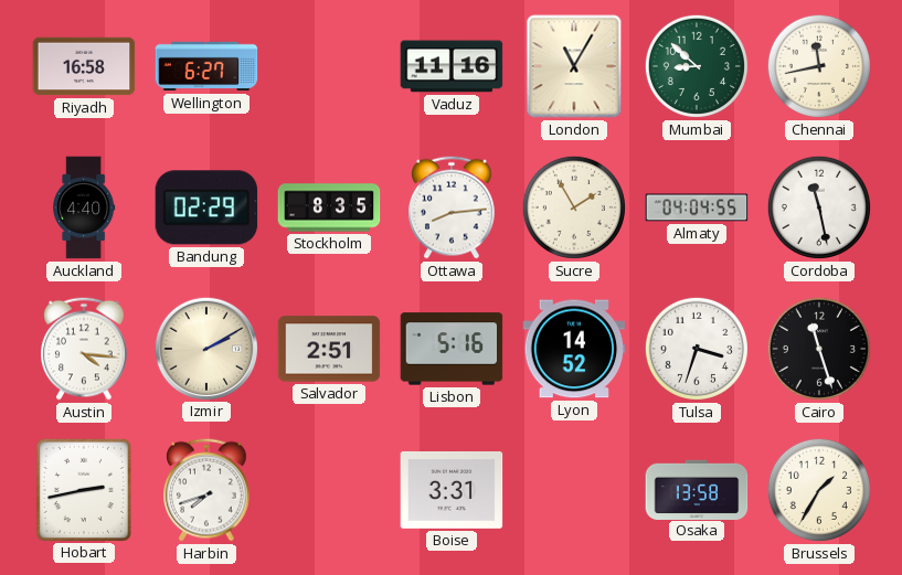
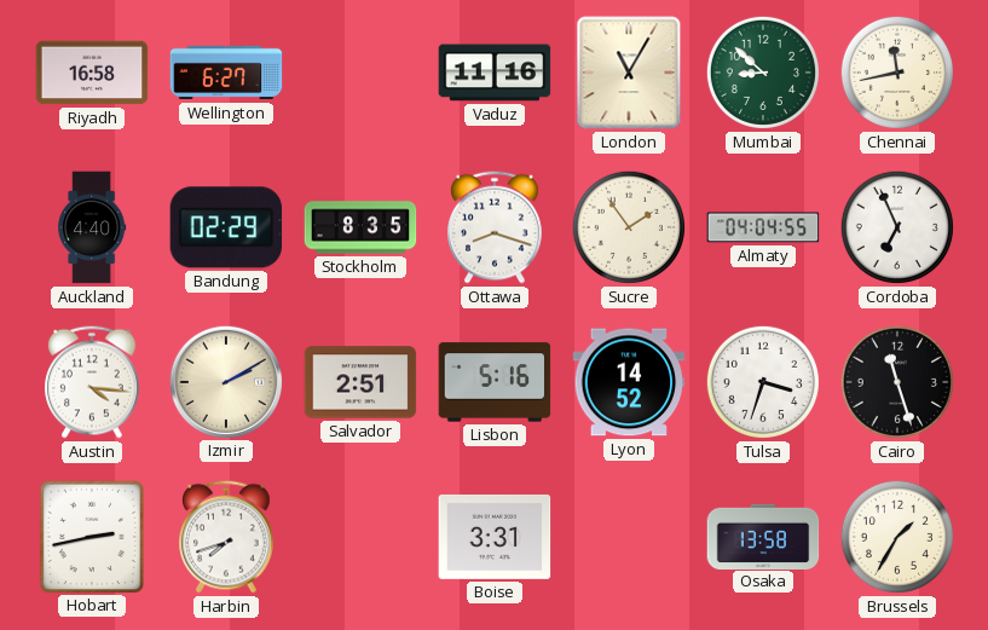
Ottawa: 8:14 -> 8:18
Sucre: 1:55 -> 1:54
Cordoba: 11:28 -> 6:56
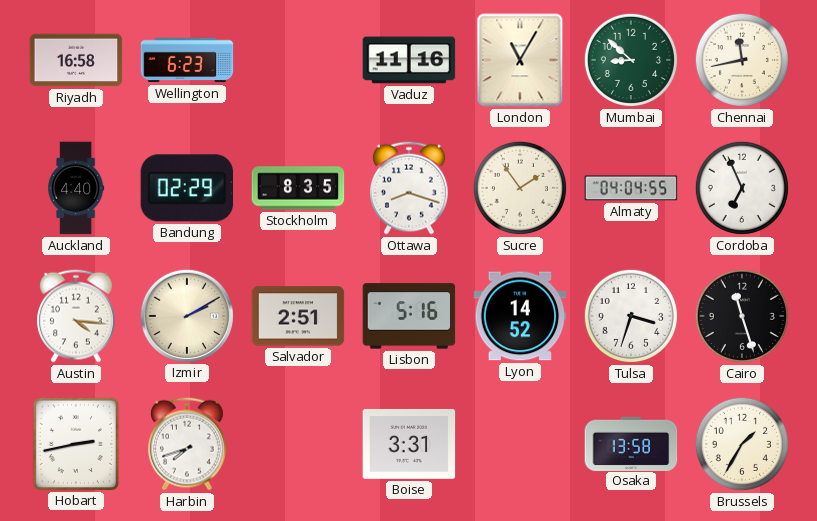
Wellington: 6:27 -> 6:23
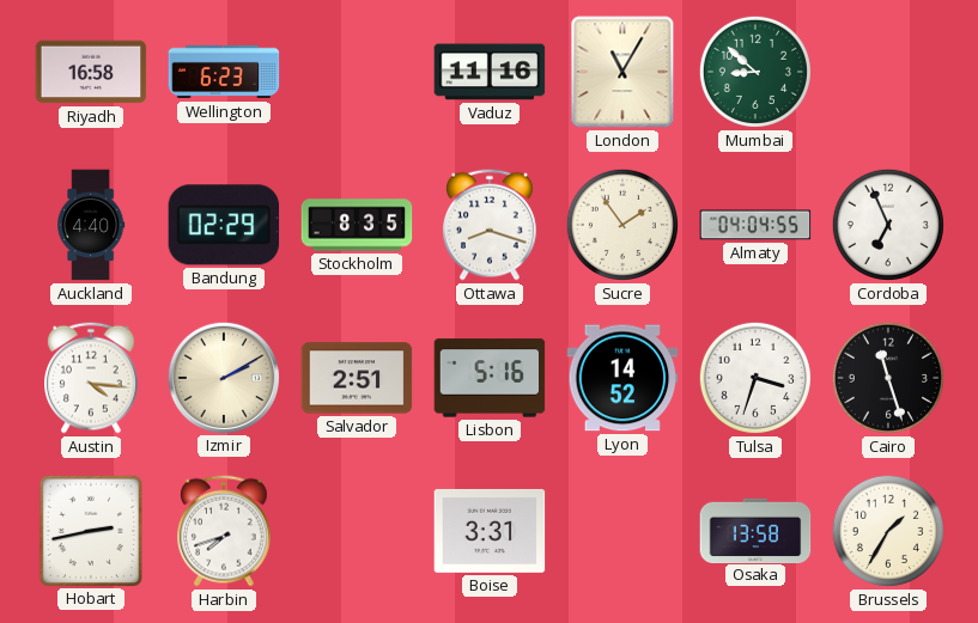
Chennai: 11:43 -> none
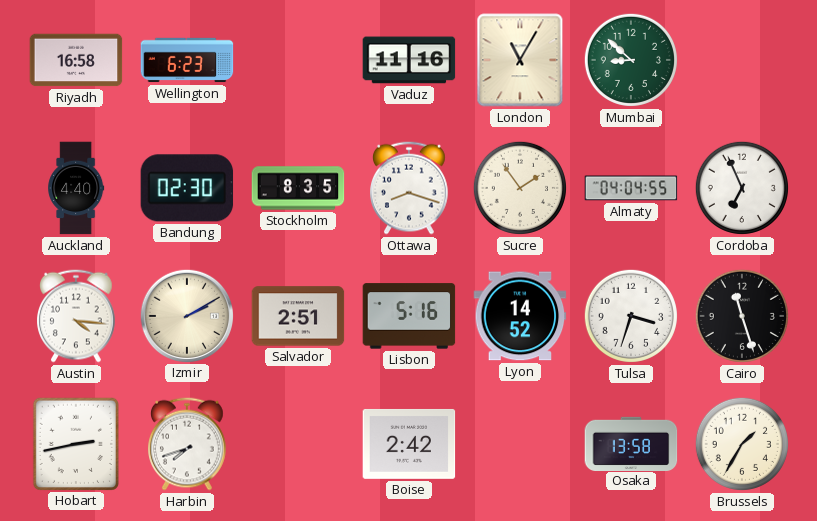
Bandung: 02:29 -> 02:30
Boise: 3:31 -> 2:42
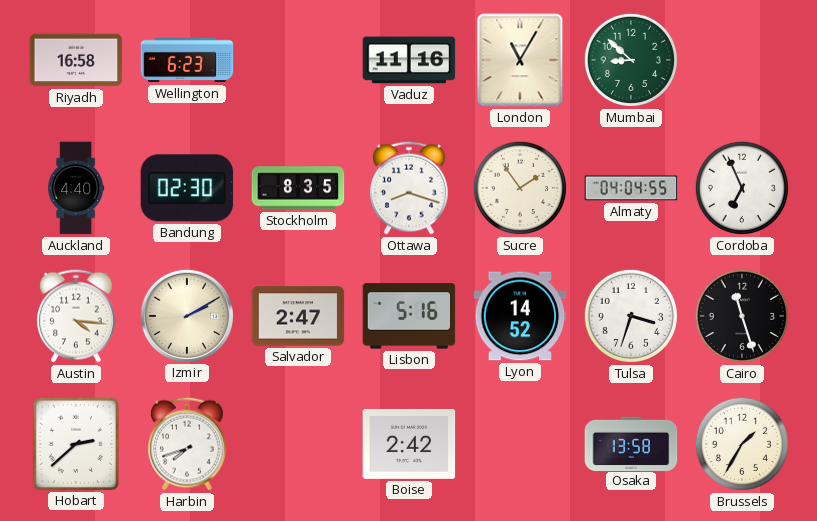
Salvador: 2:51 -> 2:47
Hobart: 2:43 -> 2:38
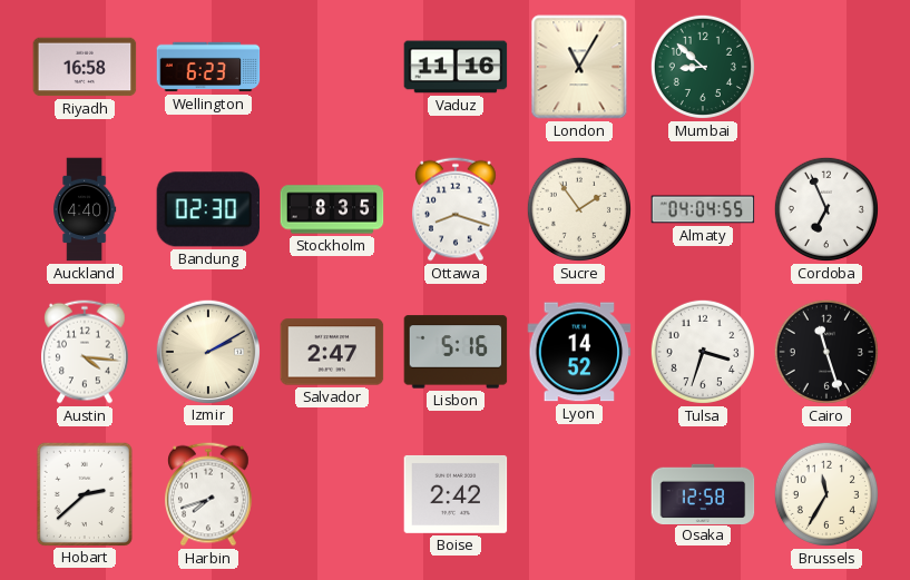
Osaka: 13:58 -> 12:58
Brussels: 1:35 -> 11:35
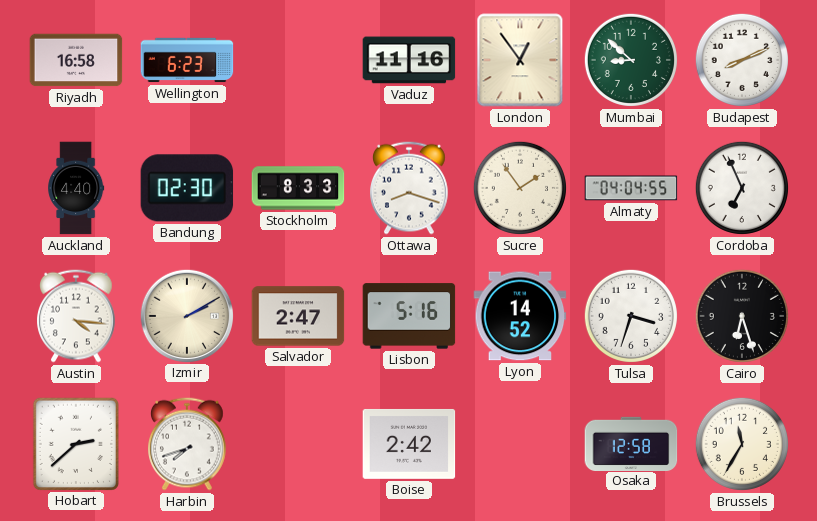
London: 11:05 -> 12:54
Budapest: none -> 8:11
Stockholm: 8:35 -> 8:33
Cairo: 11:27 -> 6:27
